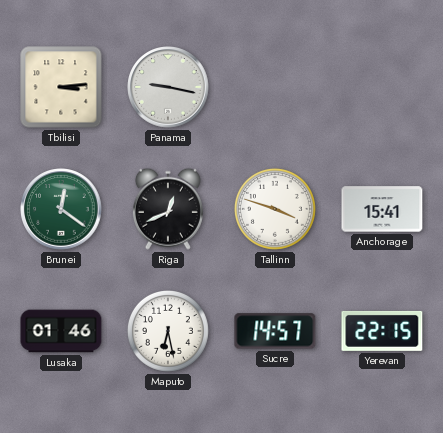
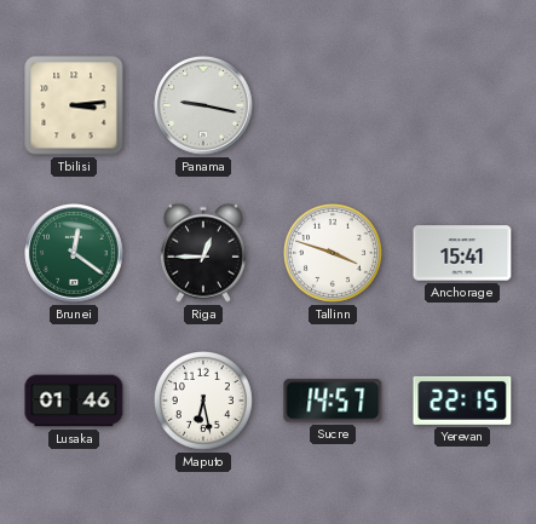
Riga: 12:41 -> 12:45
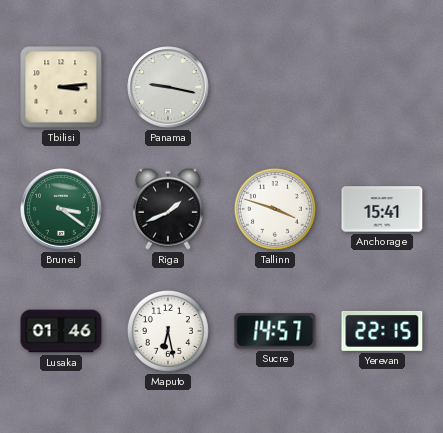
Brunei: 12:21 -> 3:21
Riga: 12:45 -> 1:41
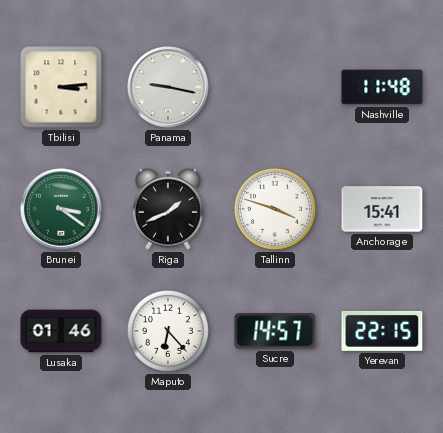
Nashville: none -> 11:48
Maputo: 6:28 -> 6:23
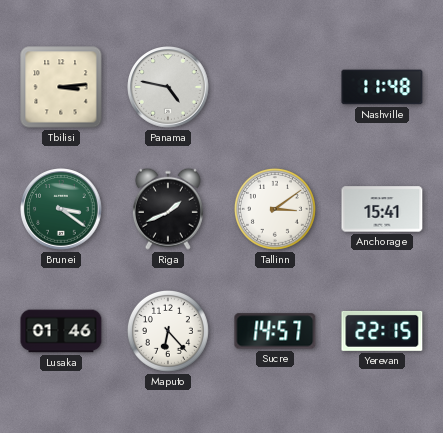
Panama: 9:17 -> 4:47
Tallinn: 3:48 -> 3:09
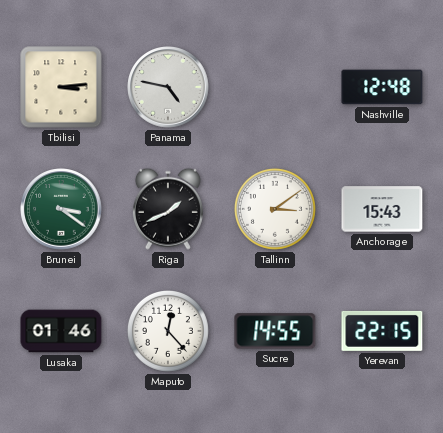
Nashville: 11:48 -> 12:48
Anchorage: 15:41 -> 15:43
Maputo: 6:23 -> 12:23
Sucre: 14:57 -> 14:55
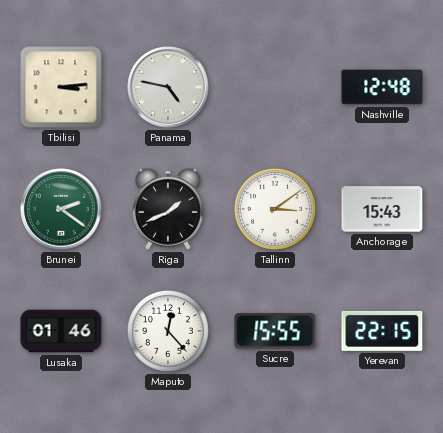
Brunei: 3:21 -> 2:21
Sucre: 14:55 -> 15:55
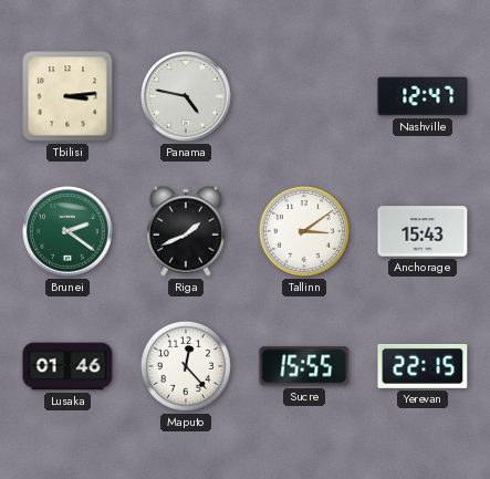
Nashville: 12:48 -> 12:47
